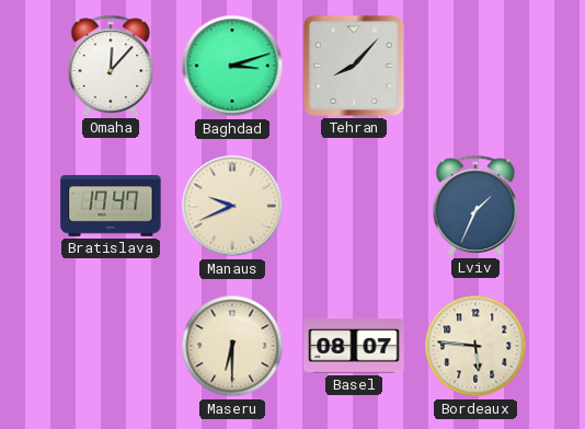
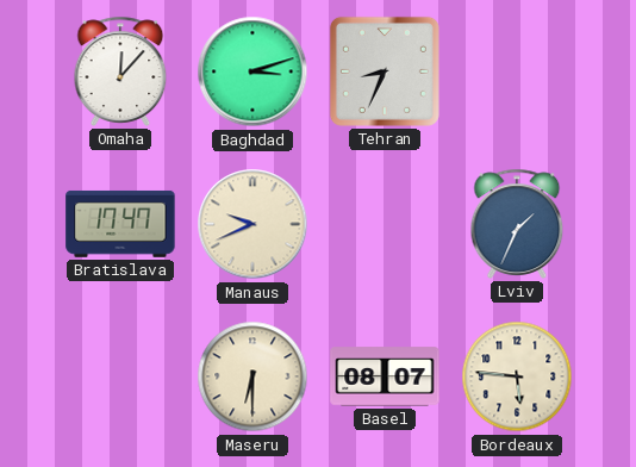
Tehran: 8:07 -> 8:34
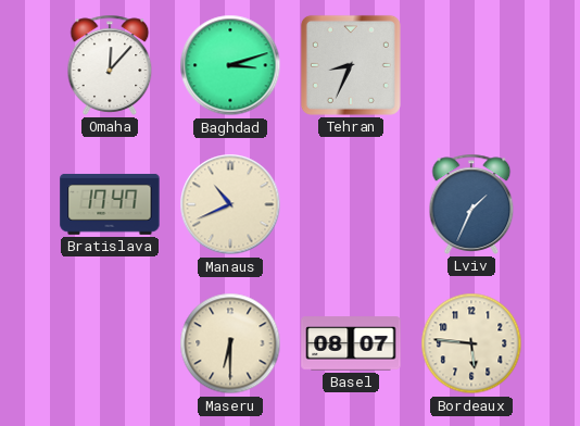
Manaus: 9:41 -> 10:41
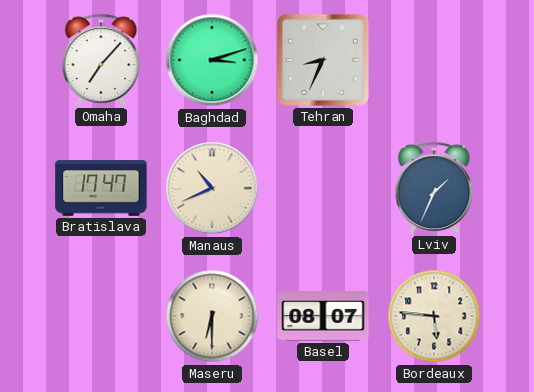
Omaha: 12:07 -> 7:07
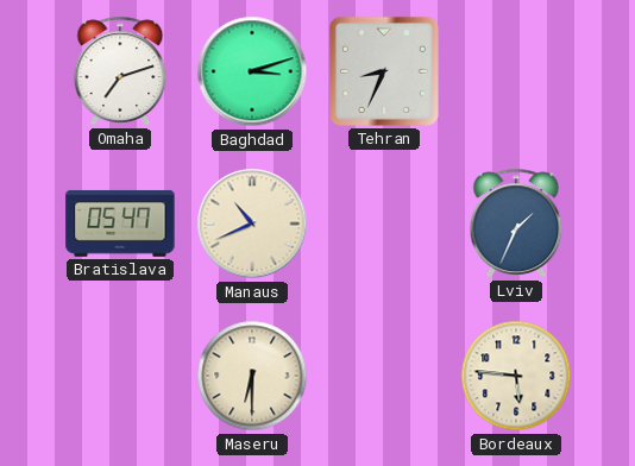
Omaha: 7:07 -> 7:12
Bratislava: 17:47 -> 05:47
Basel: 08:07 -> none
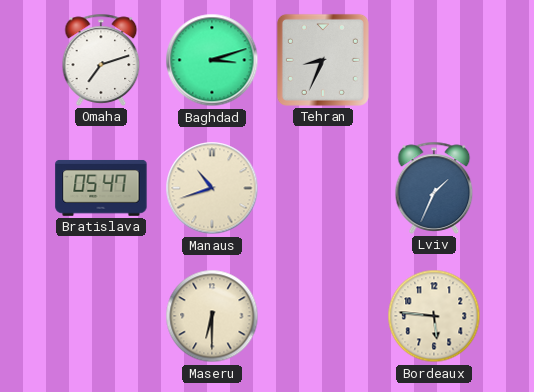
Manaus: 10:41 -> 10:42
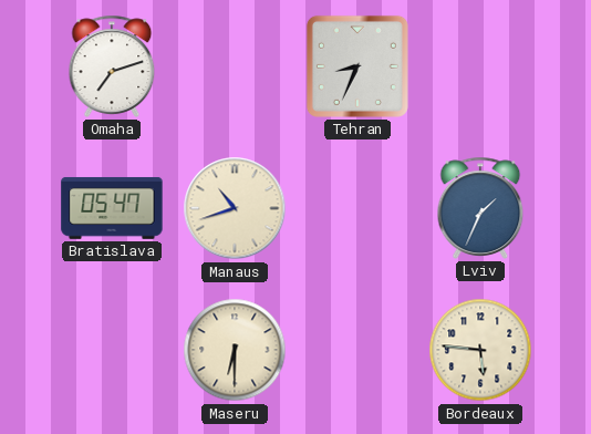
Baghdad: 3:12 -> none
